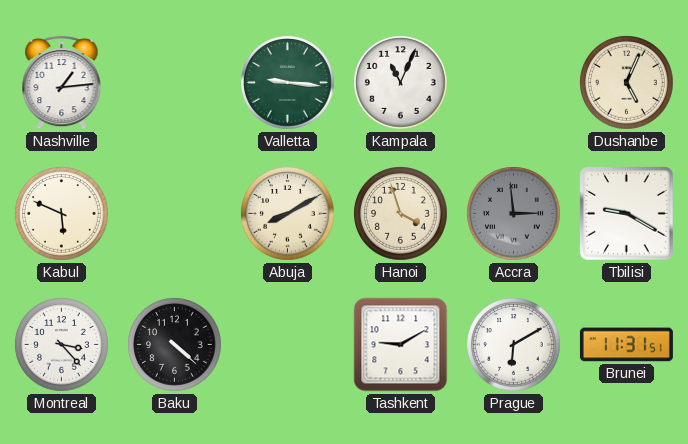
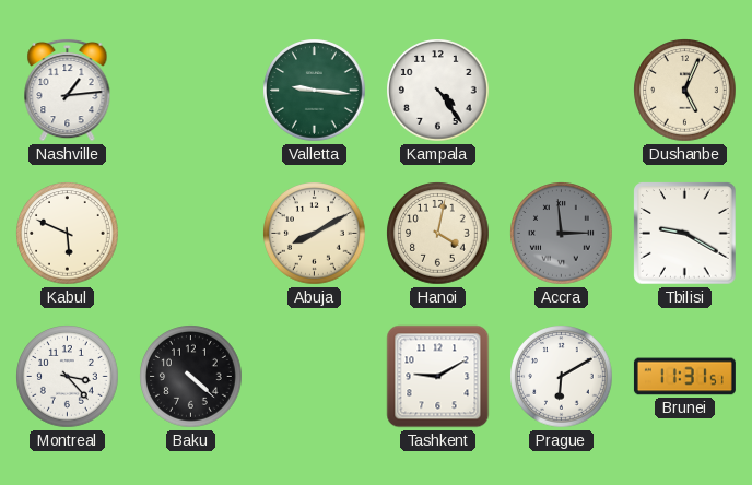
Kampala: 11:04 -> 4:24
Hanoi: 3:57 -> 4:02
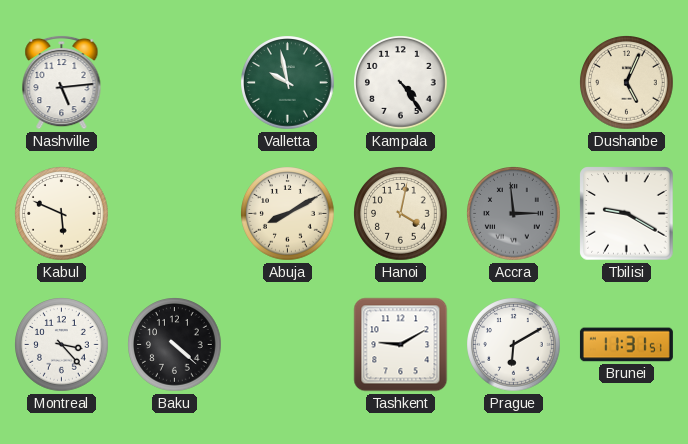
Nashville: 1:14 -> 5:14
Valletta: 9:16 -> 9:58
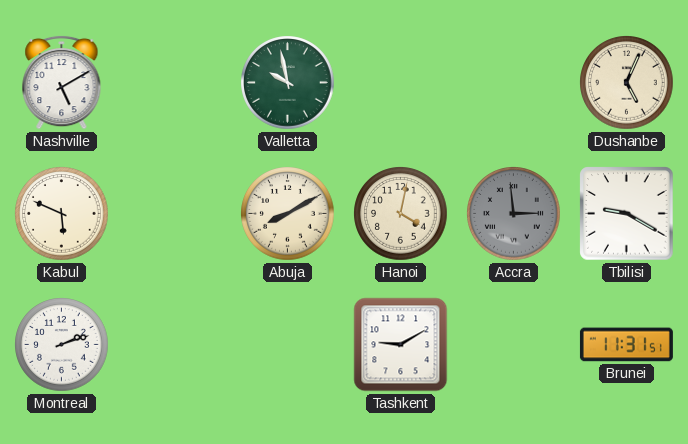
Nashville: 5:14 -> 5:10
Kampala: 4:24 -> none
Montreal: 3:23 -> 2:12
Baku: 4:22 -> none
Prague: 6:10 -> none
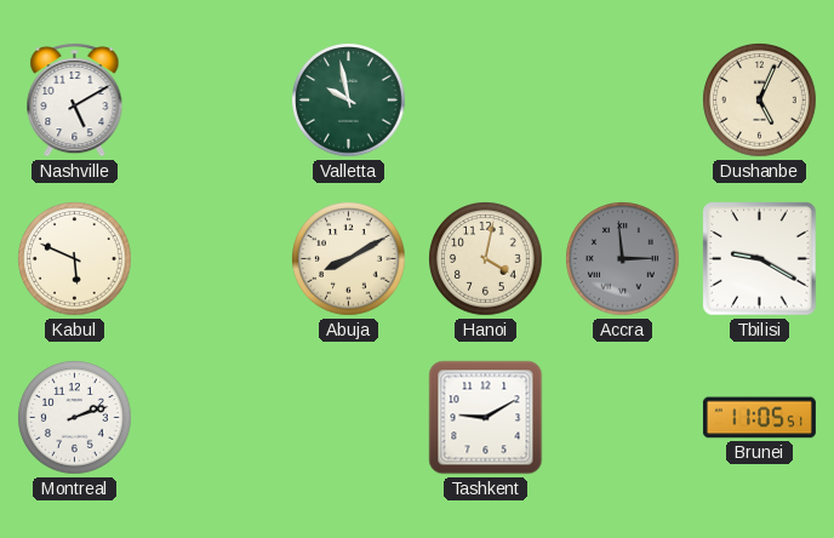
Brunei: 11:31 -> 11:05
